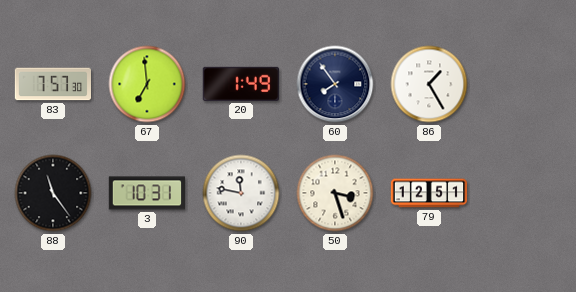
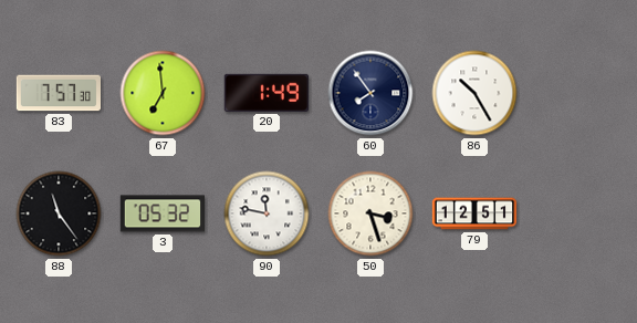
86: 1:25 -> 10:25
3: 10:31 -> 05:32
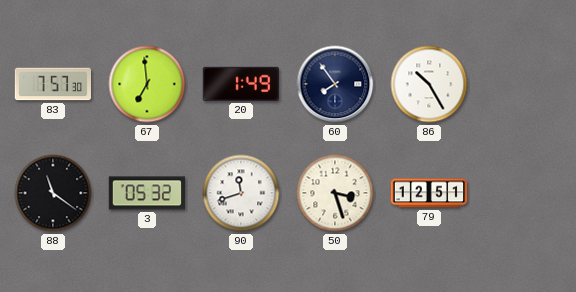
88: 11:24 -> 11:21
90: 11:47 -> 11:42
